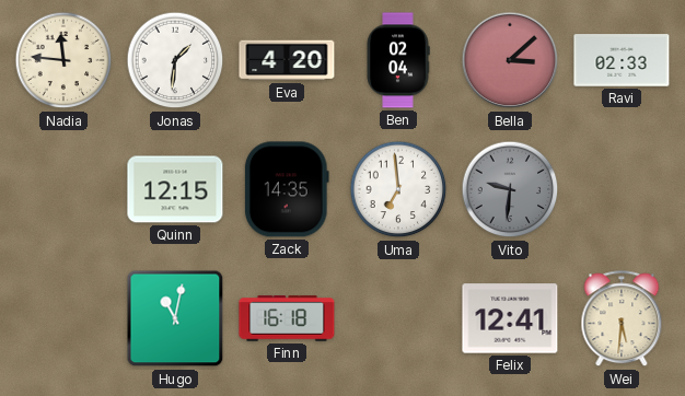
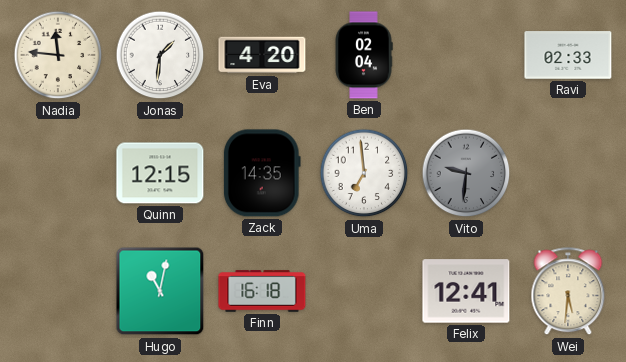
Bella: 3:08 -> none
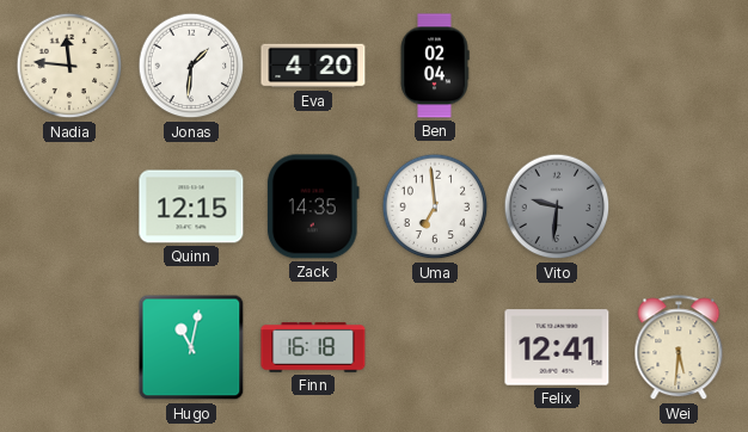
Ravi: 02:33 -> none
